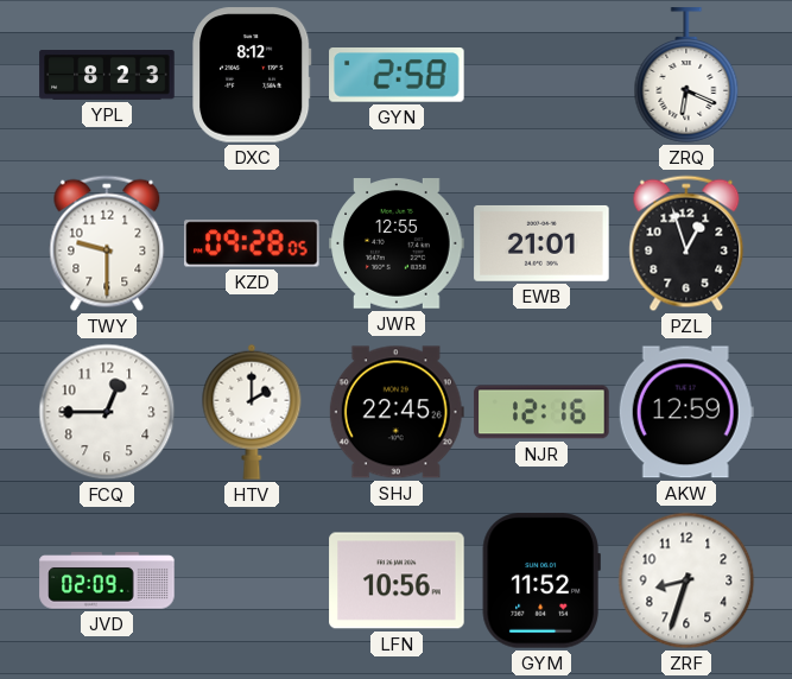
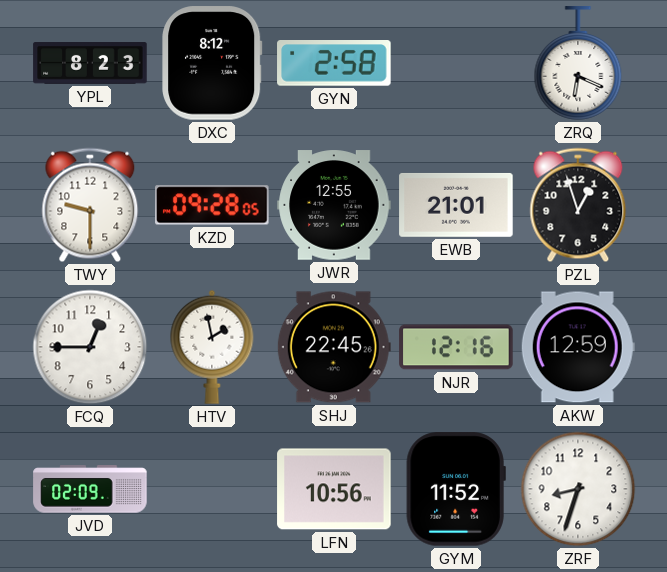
HTV: 2:00 -> 1:58
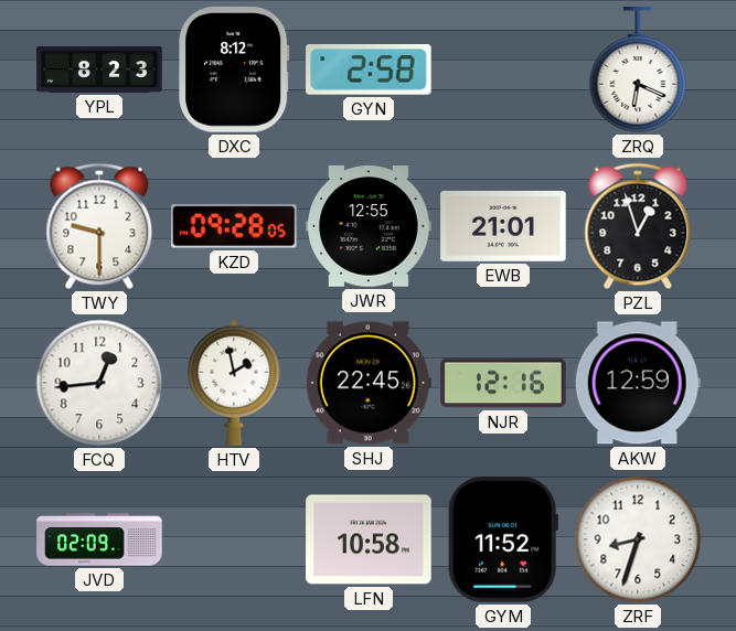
FCQ: 12:45 -> 12:44
LFN: 10:56 -> 10:58
